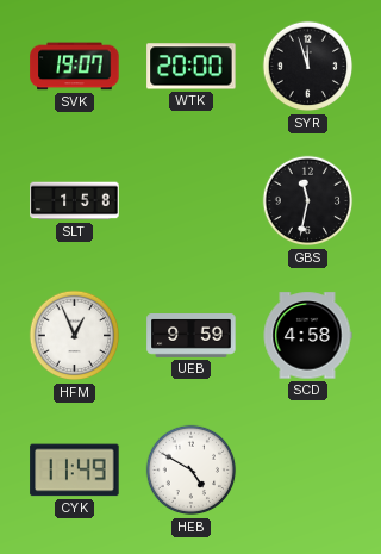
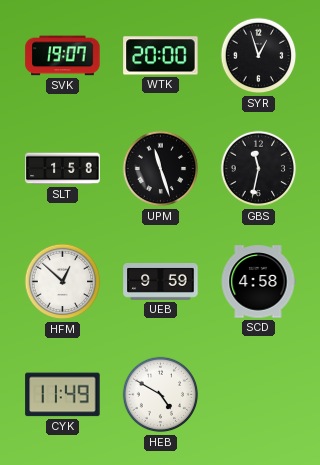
SYR: 11:57 -> 12:57
UPM: none -> 11:27
HFM: 12:56 -> 12:52
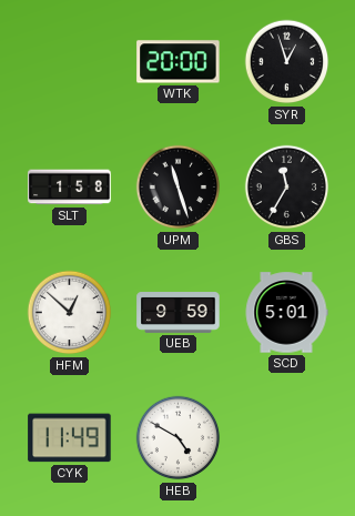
SVK: 19:07 -> none
GBS: 11:32 -> 11:35
SCD: 4:58 -> 5:01
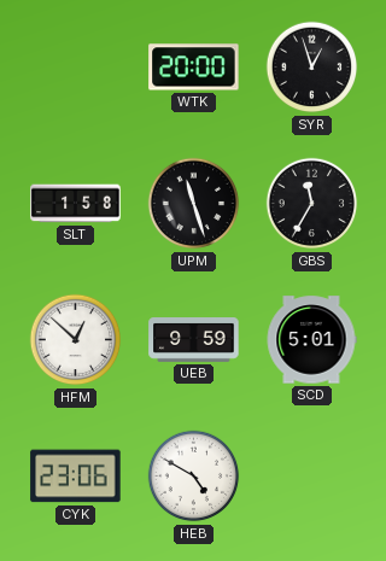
CYK: 11:49 -> 23:06
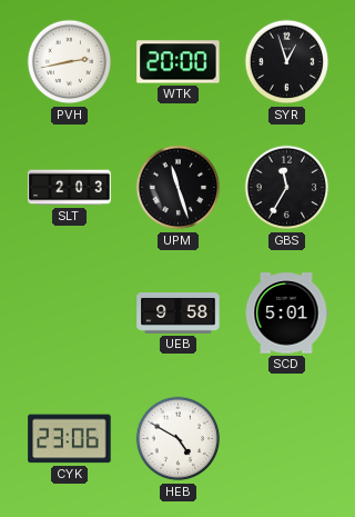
PVH: none -> 2:43
SLT: 1:58 -> 2:03
HFM: 12:52 -> none
UEB: 9:59 -> 9:58
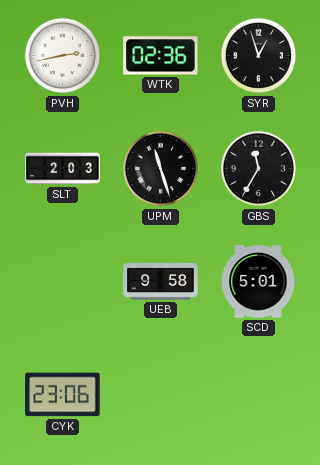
WTK: 20:00 -> 02:36
HEB: 4:50 -> none
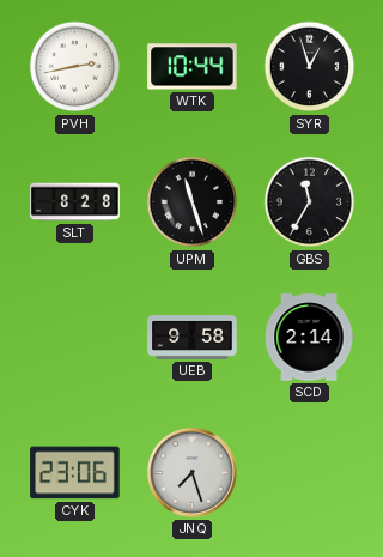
WTK: 02:36 -> 10:44
SLT: 2:03 -> 8:28
SCD: 5:01 -> 2:14
JNQ: none -> 7:27
